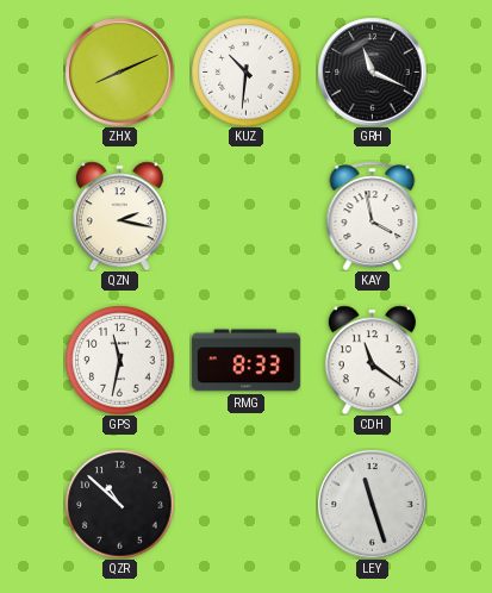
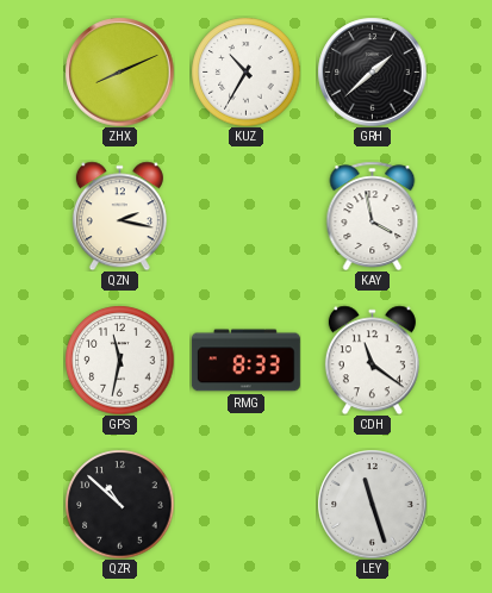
KUZ: 10:31 -> 10:35
GRH: 11:19 -> 1:38
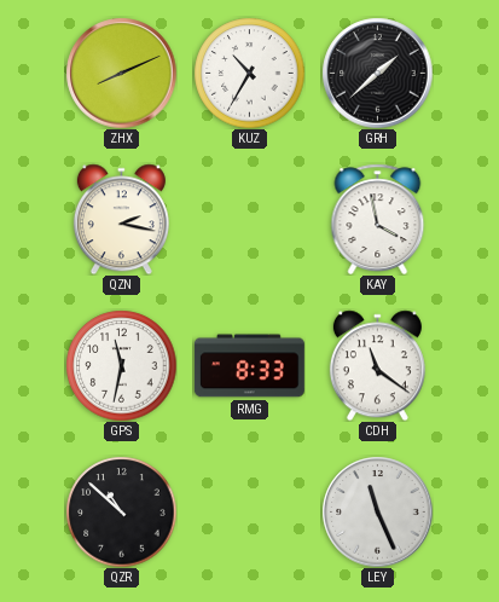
LEY: 11:27 -> 11:26
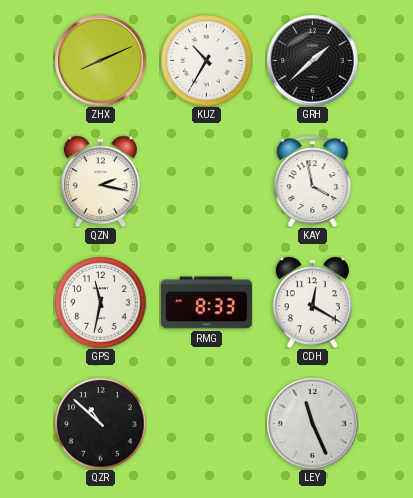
CDH: 11:21 -> 12:20
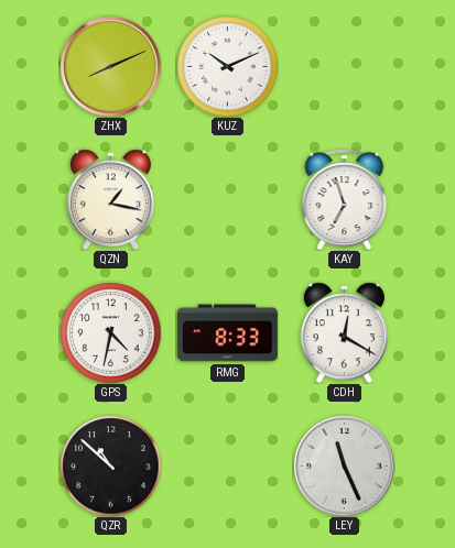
KUZ: 10:35 -> 10:11
GRH: 1:38 -> none
QZN: 2:17 -> 1:17
KAY: 3:58 -> 6:57
GPS: 11:32 -> 4:32
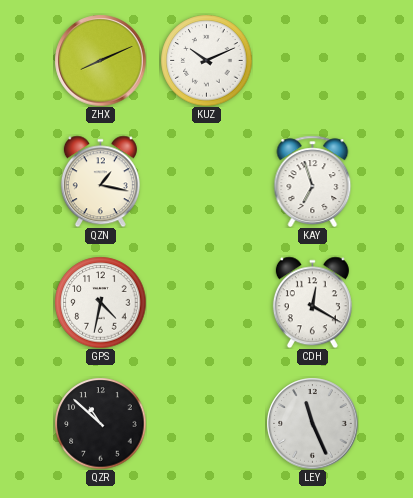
RMG: 8:33 -> none
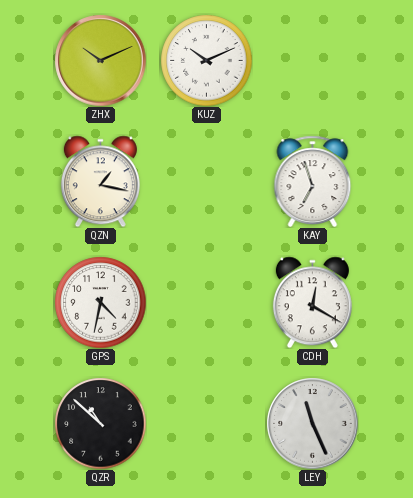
ZHX: 8:11 -> 10:11
